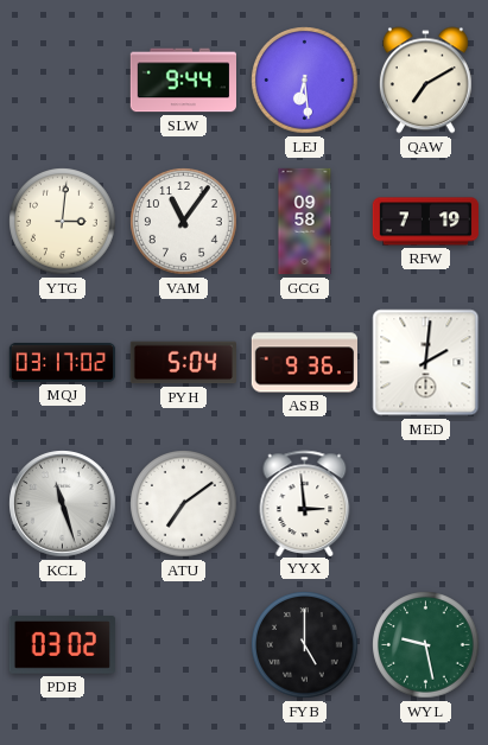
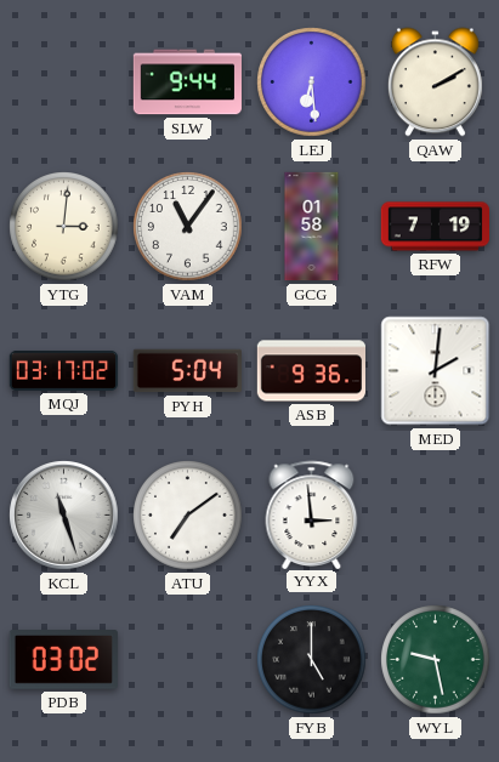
QAW: 7:10 -> 2:10
GCG: 09:58 -> 01:58
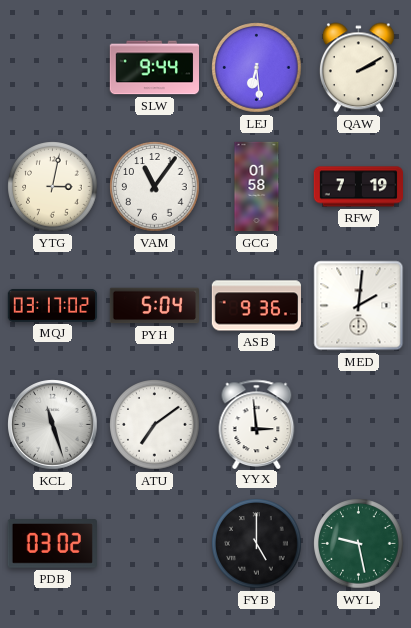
YTG: 3:01 -> 3:02
